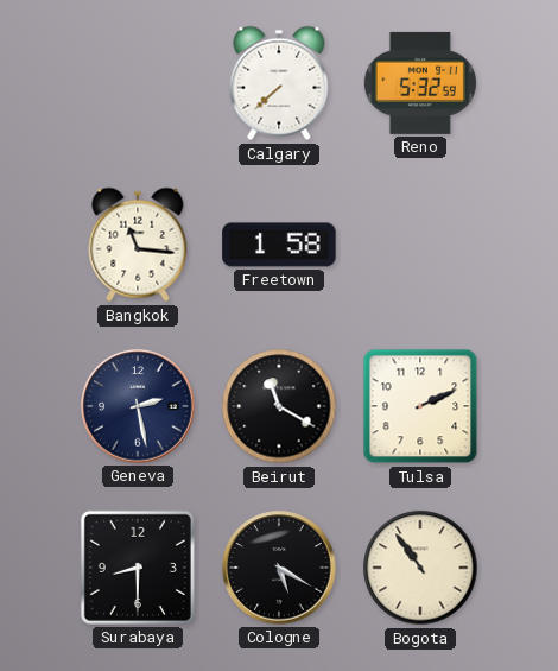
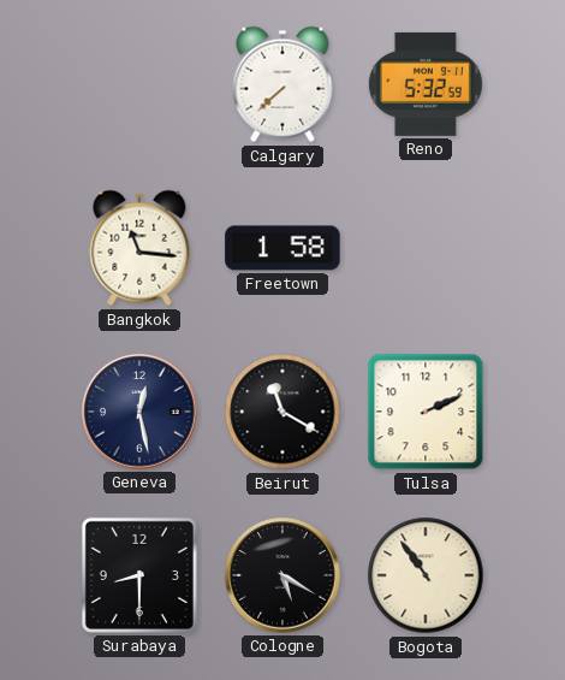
Geneva: 2:28 -> 12:28
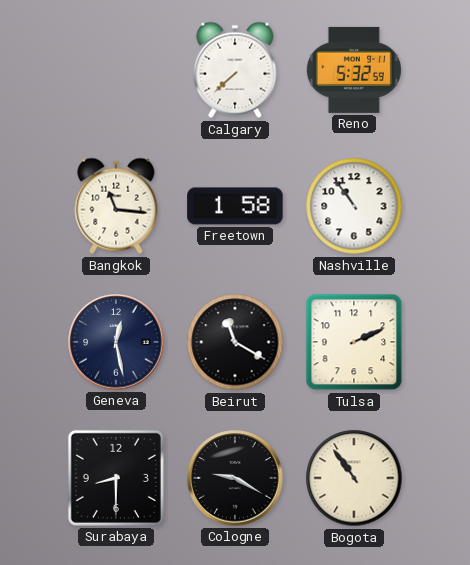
Nashville: none -> 10:54
Cologne: 5:20 -> 9:20
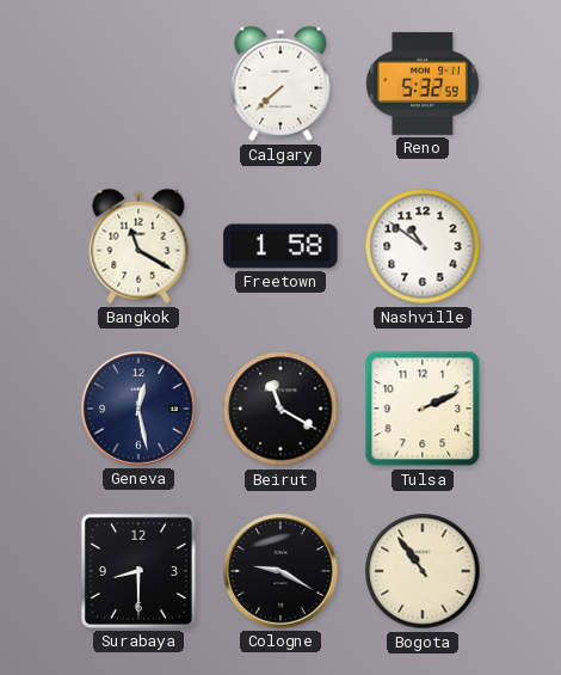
Bangkok: 11:16 -> 11:20
Nashville: 10:54 -> 10:51
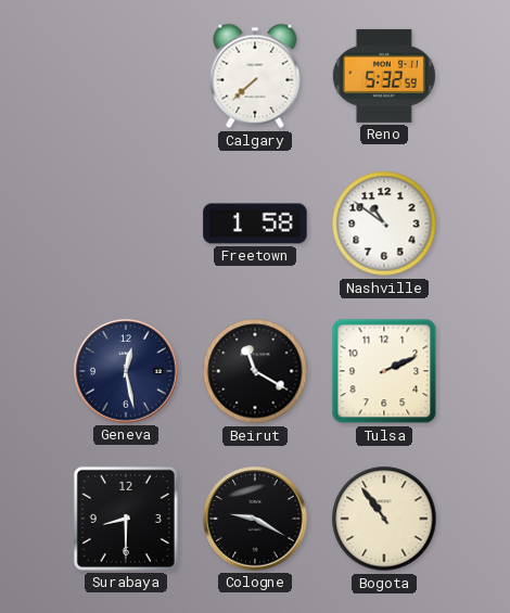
Bangkok: 11:20 -> none
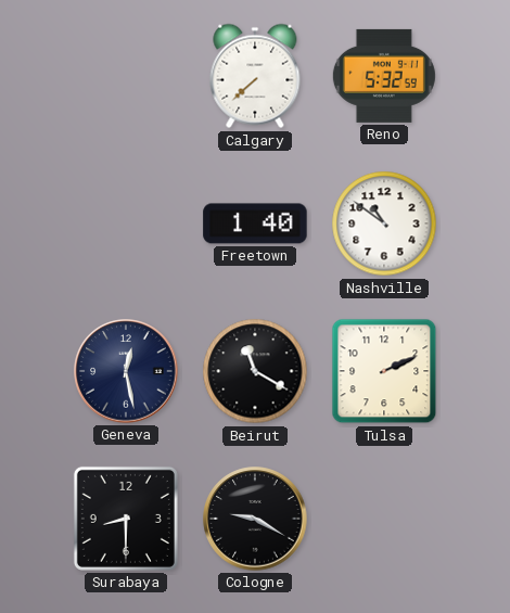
Freetown: 1:58 -> 1:40
Bogota: 10:54 -> none
